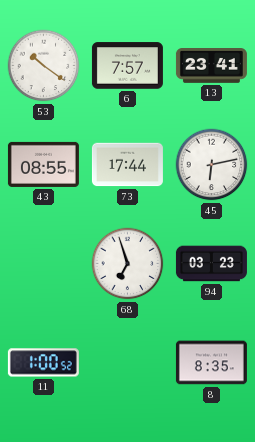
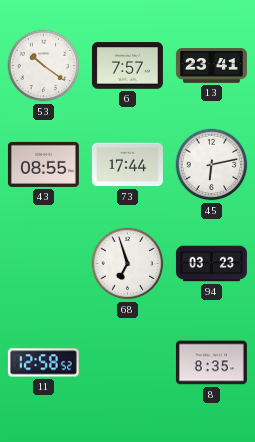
11: 1:00 -> 12:58
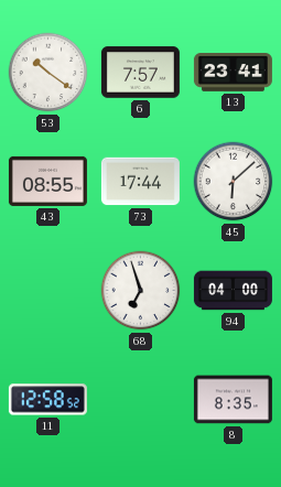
45: 6:13 -> 6:08
94: 03:23 -> 04:00
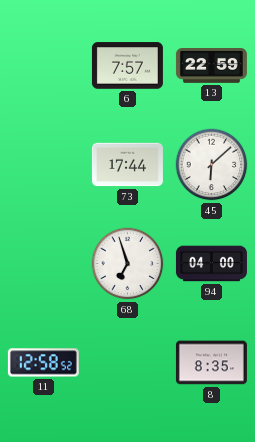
53: 10:21 -> none
13: 23:41 -> 22:59
43: 08:55 -> none
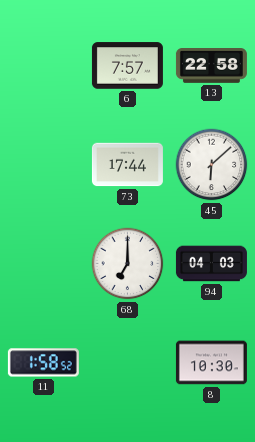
13: 22:59 -> 22:58
68: 6:57 -> 7:00
94: 04:00 -> 04:03
11: 12:58 -> 1:58
8: 8:35 -> 10:30
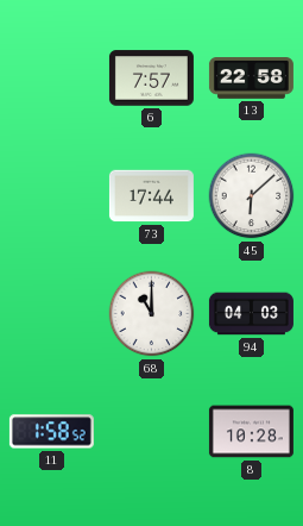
68: 7:00 -> 11:00
8: 10:30 -> 10:28
